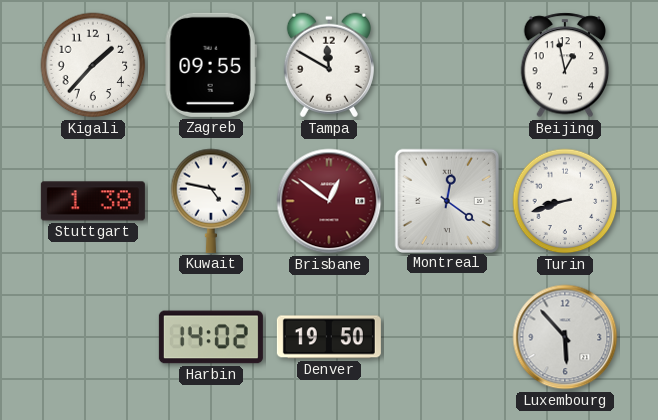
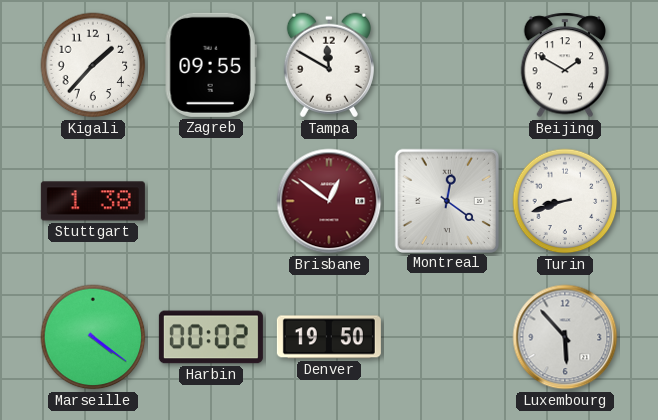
Beijing: 12:58 -> 1:50
Kuwait: 4:47 -> none
Marseille: none -> 4:21
Harbin: 14:02 -> 00:02
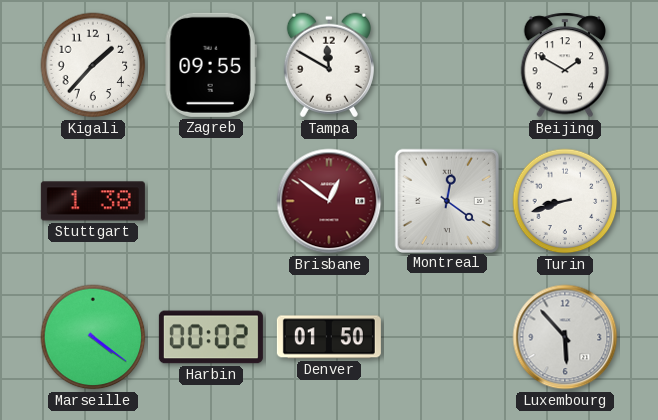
Denver: 19:50 -> 01:50
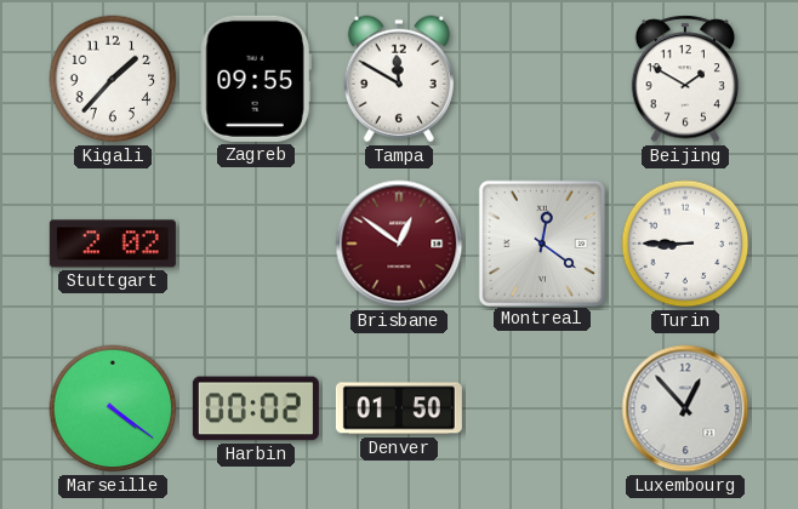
Stuttgart: 1:38 -> 2:02
Turin: 8:42 -> 8:45
Luxembourg: 5:53 -> 12:53
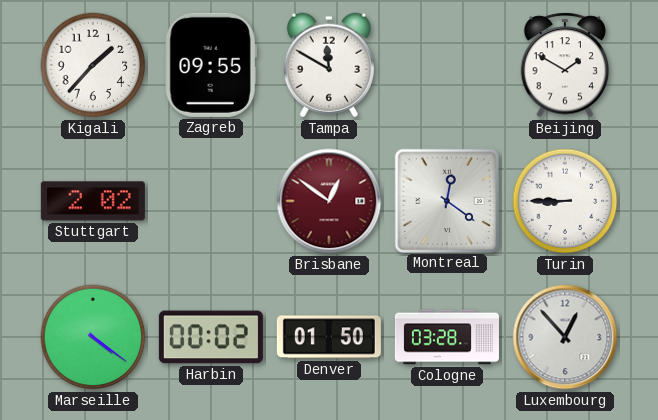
Cologne: none -> 03:28
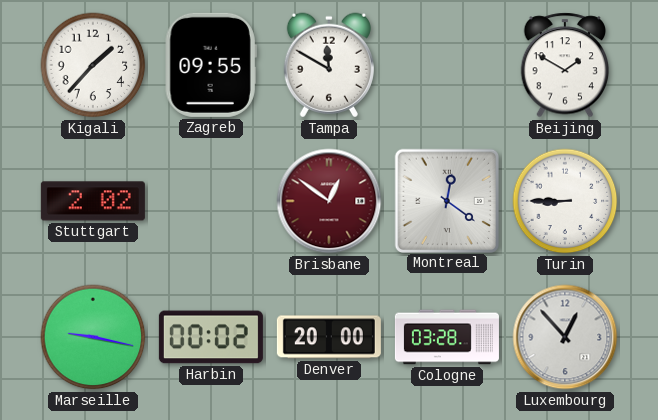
Marseille: 4:21 -> 9:17
Denver: 01:50 -> 20:00
